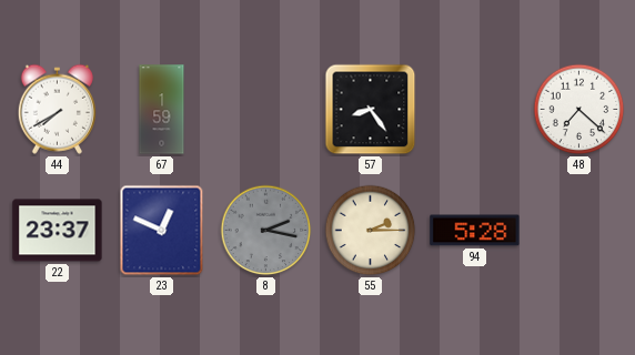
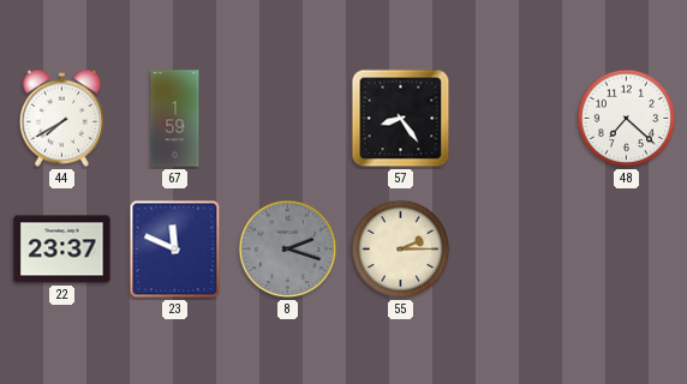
23: 12:49 -> 11:49
8: 2:17 -> 2:18
94: 5:28 -> none
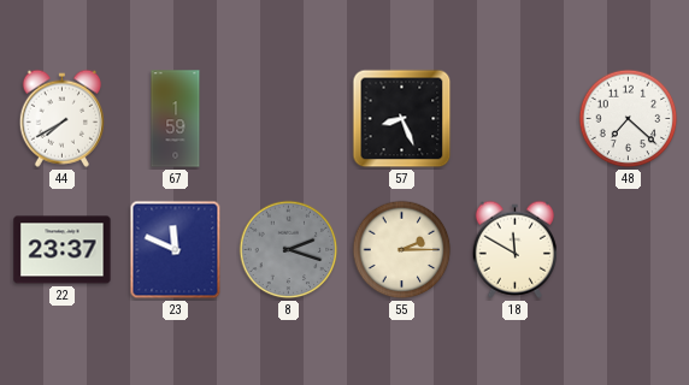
57: 8:24 -> 8:26
18: none -> 11:50
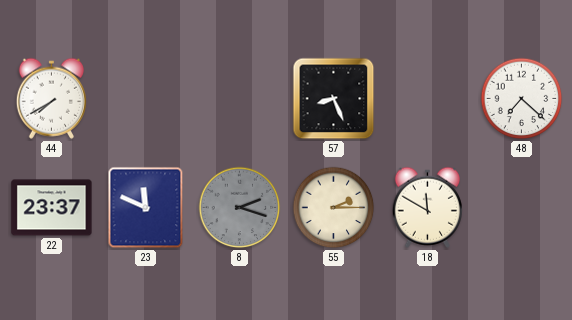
67: 1:59 -> none
